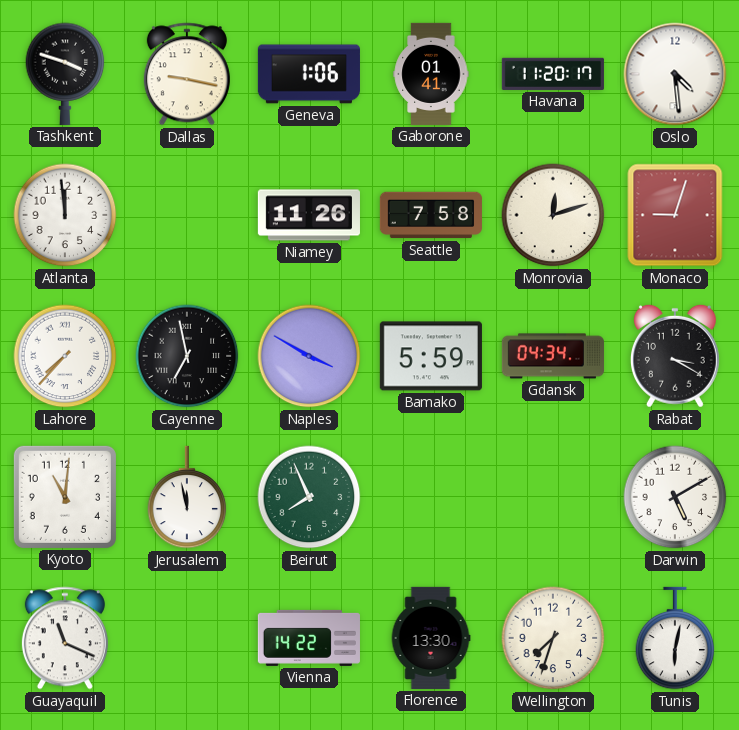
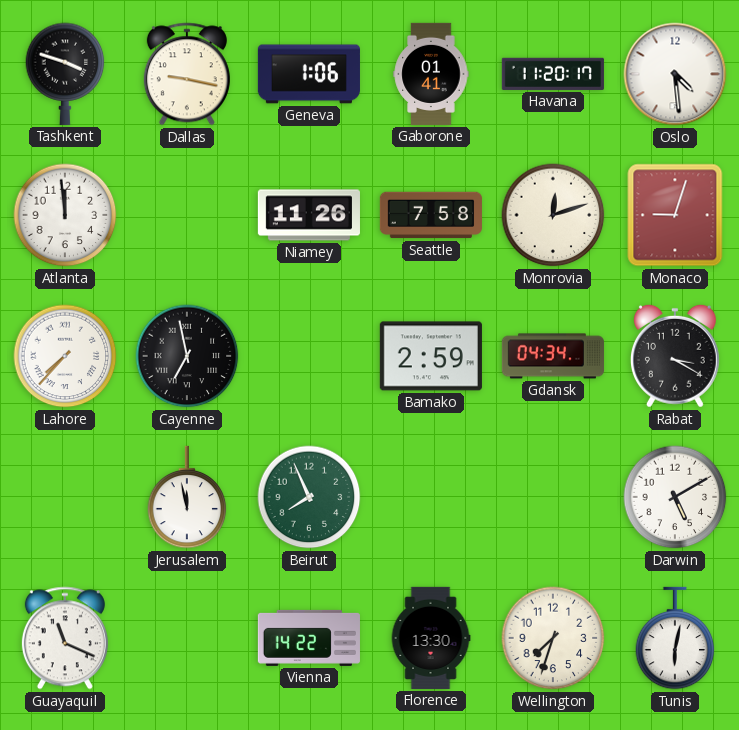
Naples: 3:50 -> none
Bamako: 5:59 -> 2:59
Kyoto: 11:01 -> none
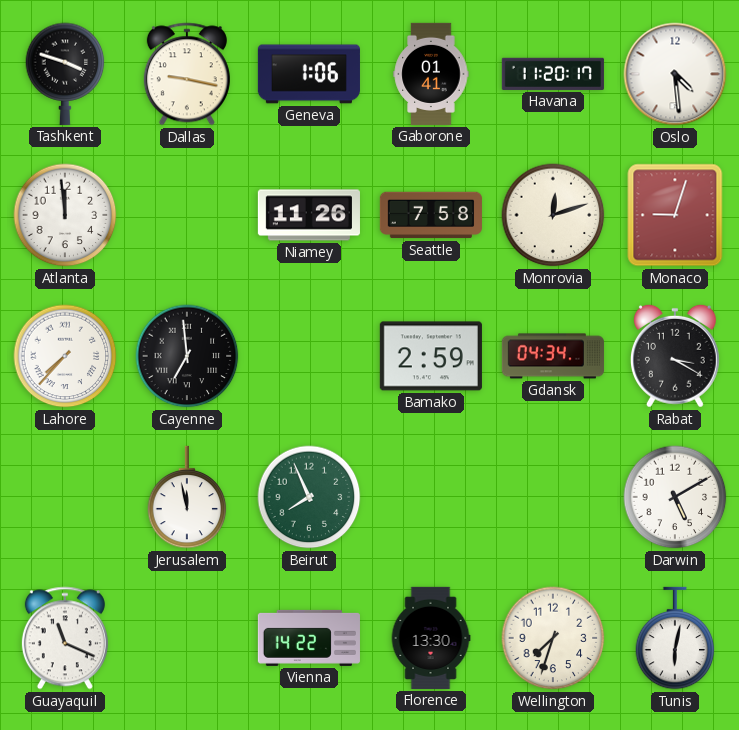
Cayenne: 6:58 -> 6:59
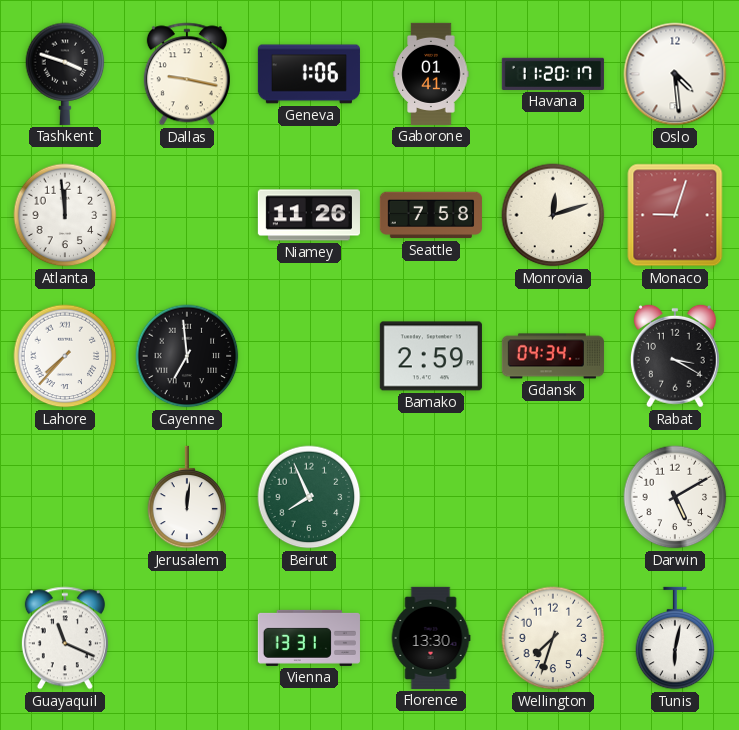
Jerusalem: 11:58 -> 12:01
Vienna: 14:22 -> 13:31
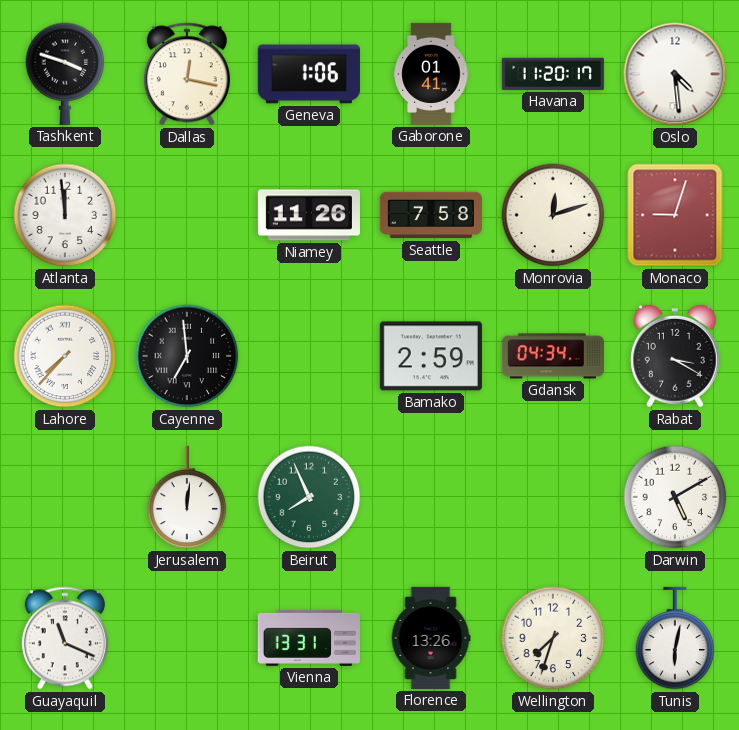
Dallas: 9:17 -> 12:17
Florence: 13:30 -> 13:26
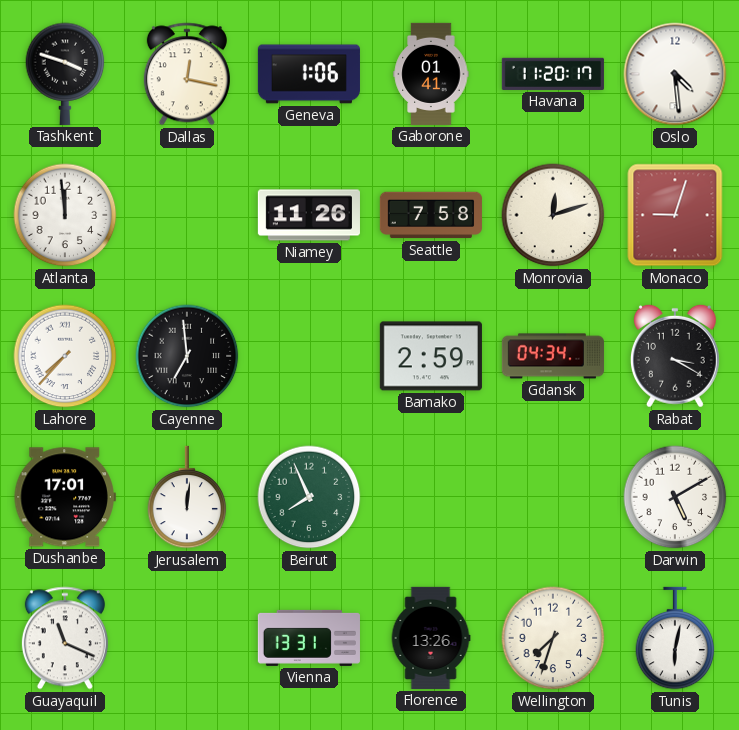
Dushanbe: none -> 17:01
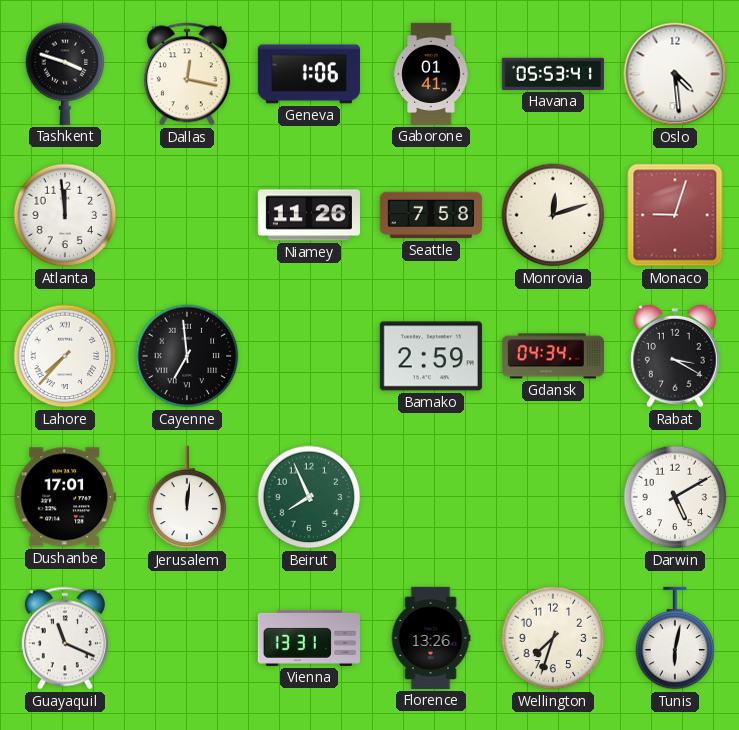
Havana: 11:20 -> 05:53
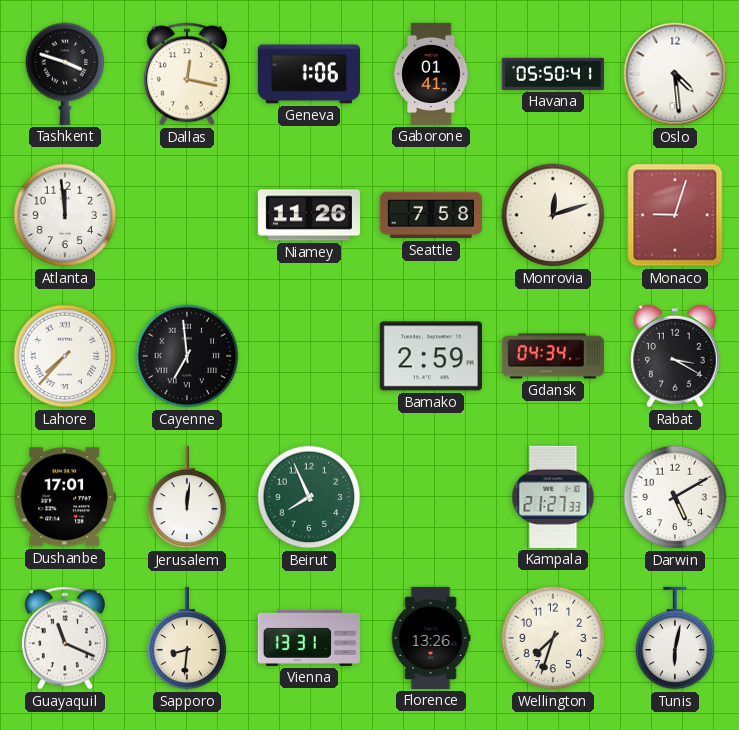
Havana: 05:53 -> 05:50
Kampala: none -> 21:27
Sapporo: none -> 8:31
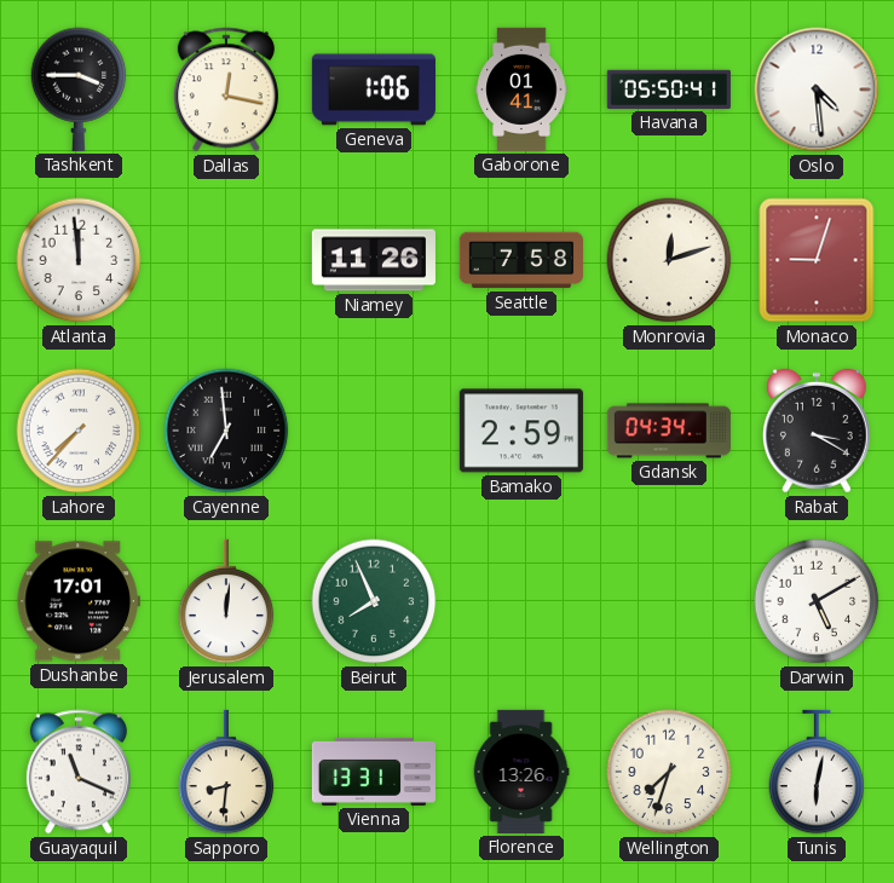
Tashkent: 3:48 -> 3:45
Kampala: 21:27 -> none
